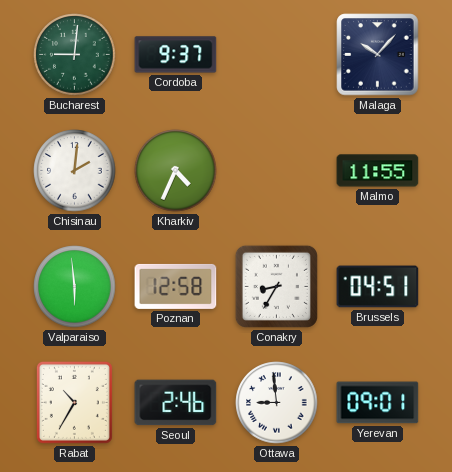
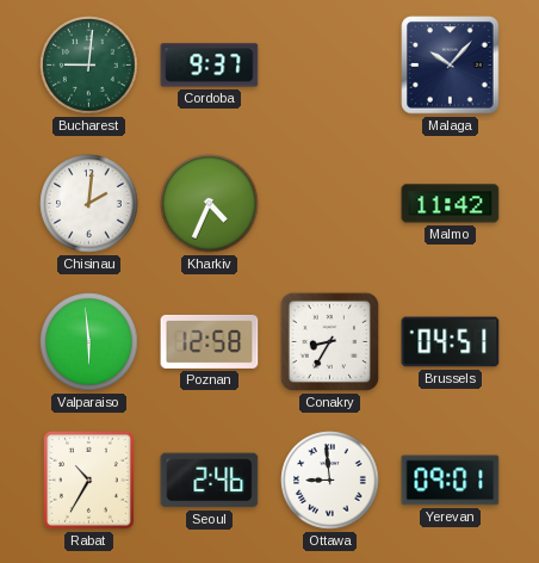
Malmo: 11:55 -> 11:42
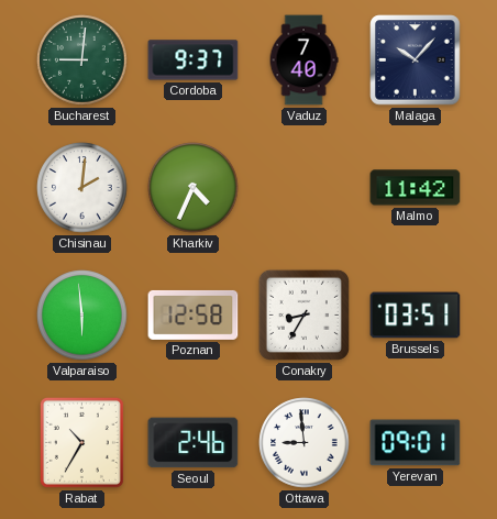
Vaduz: none -> 7:40
Brussels: 04:51 -> 03:51
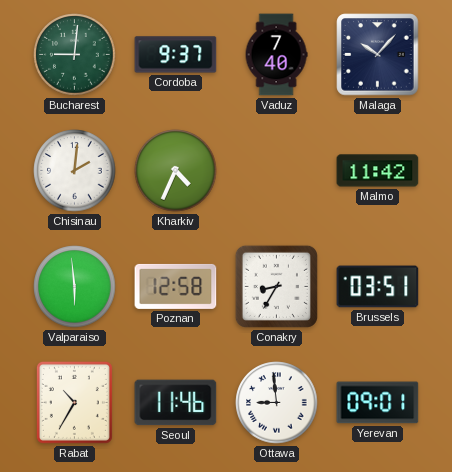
Seoul: 2:46 -> 11:46
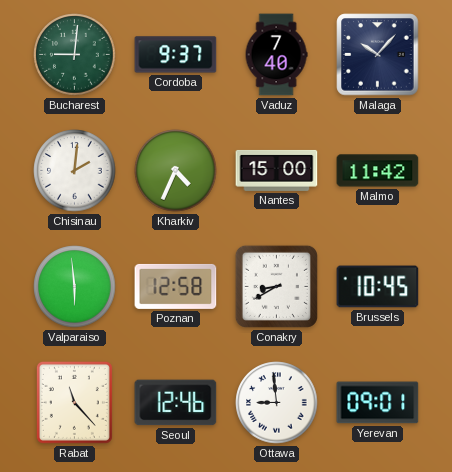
Nantes: none -> 15:00
Conakry: 8:35 -> 8:40
Brussels: 03:51 -> 10:45
Rabat: 10:35 -> 11:23
Seoul: 11:46 -> 12:46
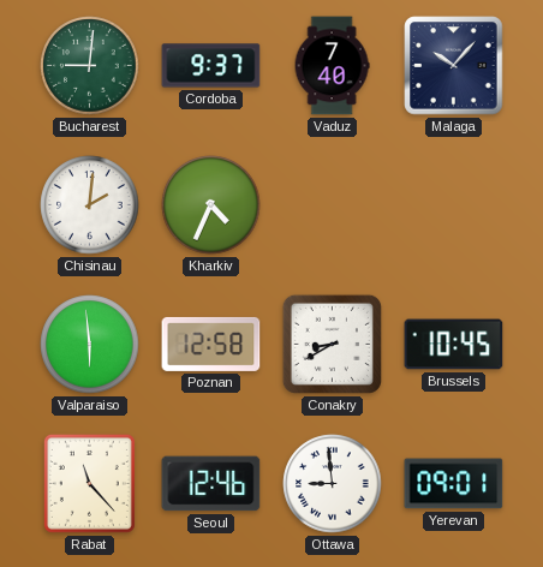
Nantes: 15:00 -> none
Malmo: 11:42 -> none
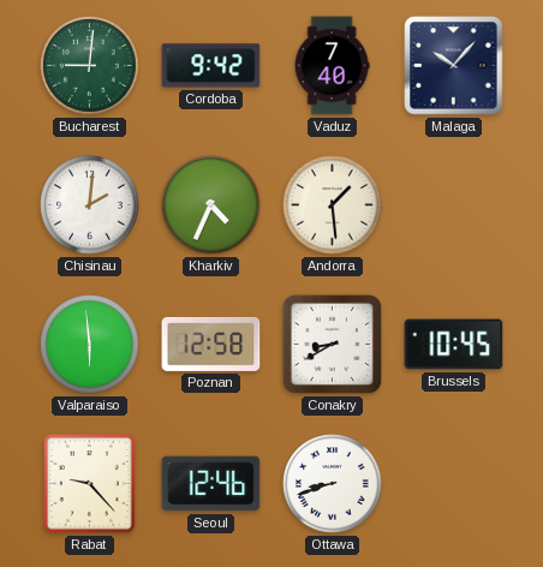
Cordoba: 9:37 -> 9:42
Andorra: none -> 1:29
Rabat: 11:23 -> 9:23
Ottawa: 8:59 -> 8:42
Yerevan: 09:01 -> none
